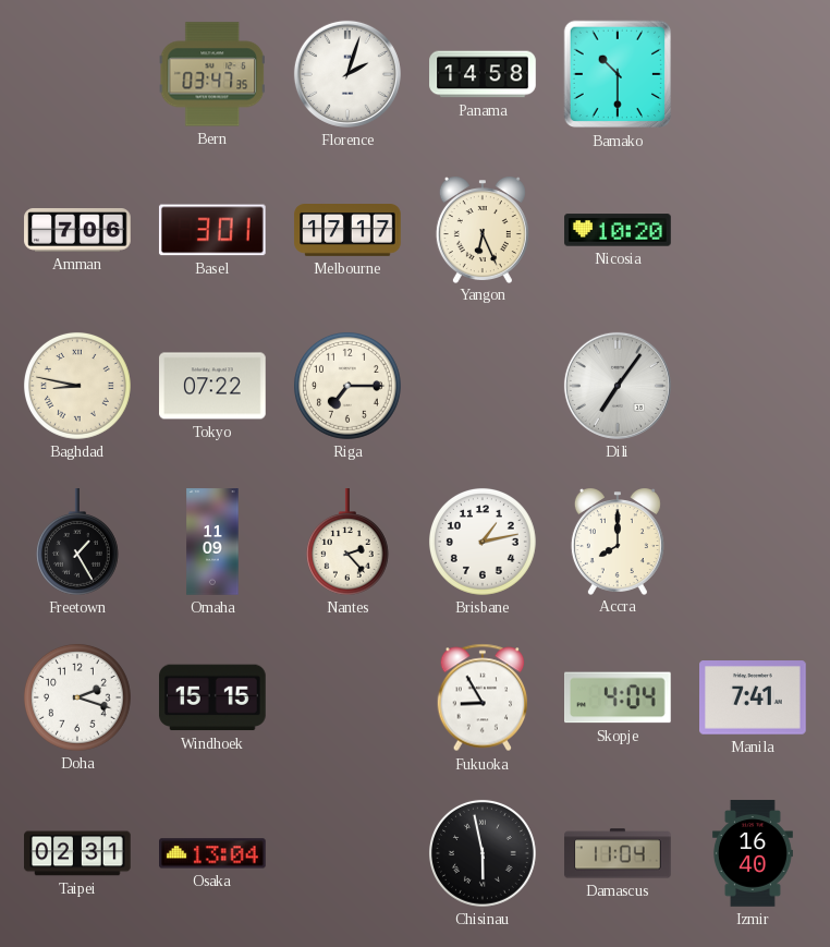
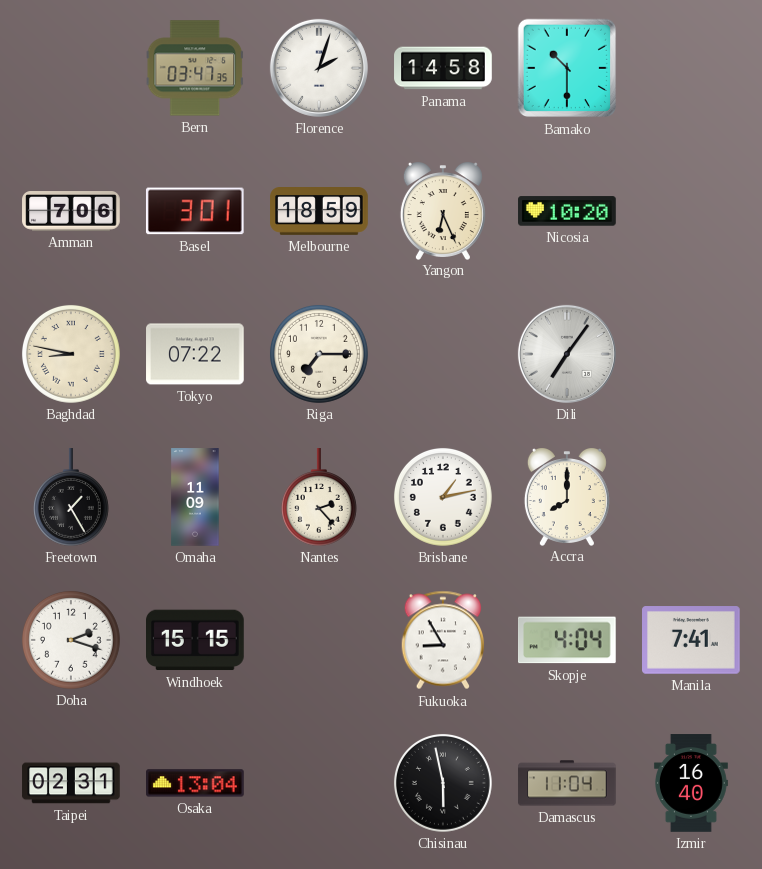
Melbourne: 17:17 -> 18:59
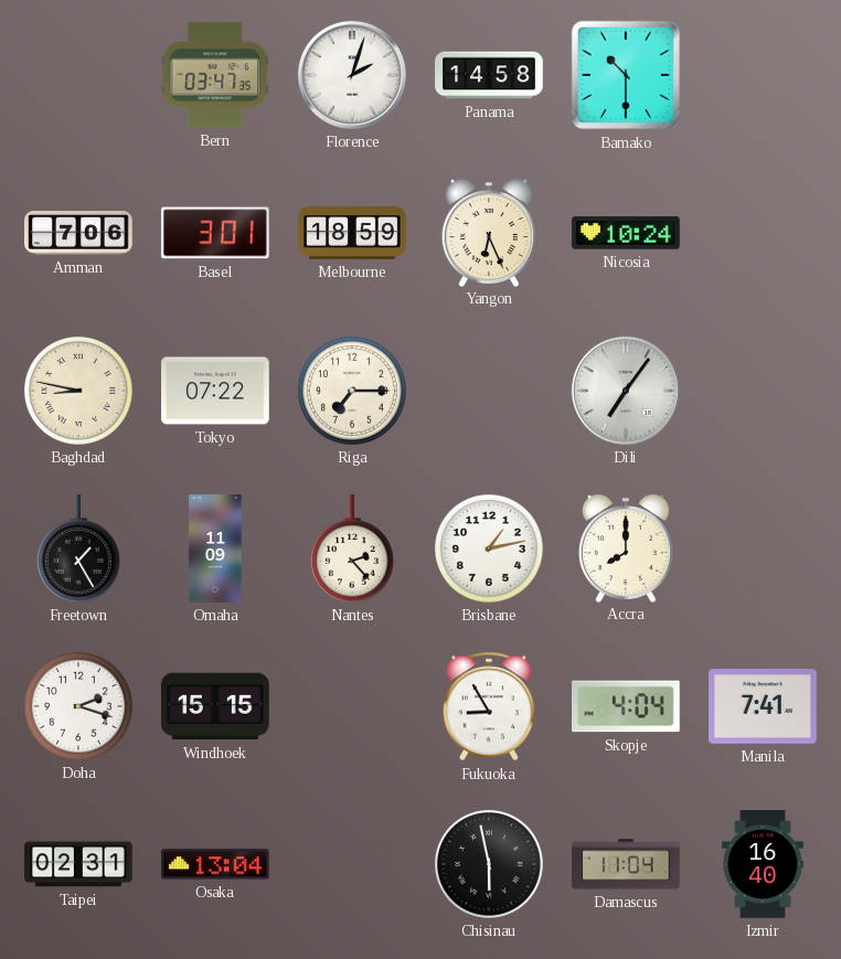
Nicosia: 10:20 -> 10:24
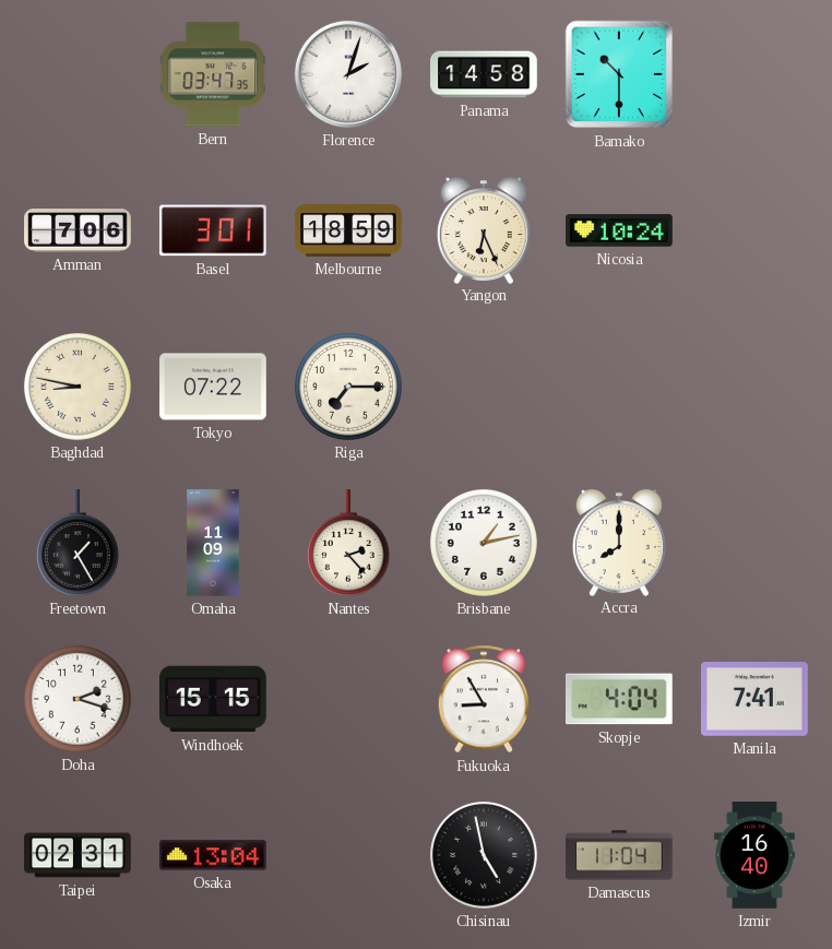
Dili: 7:06 -> none
Chisinau: 5:58 -> 4:58
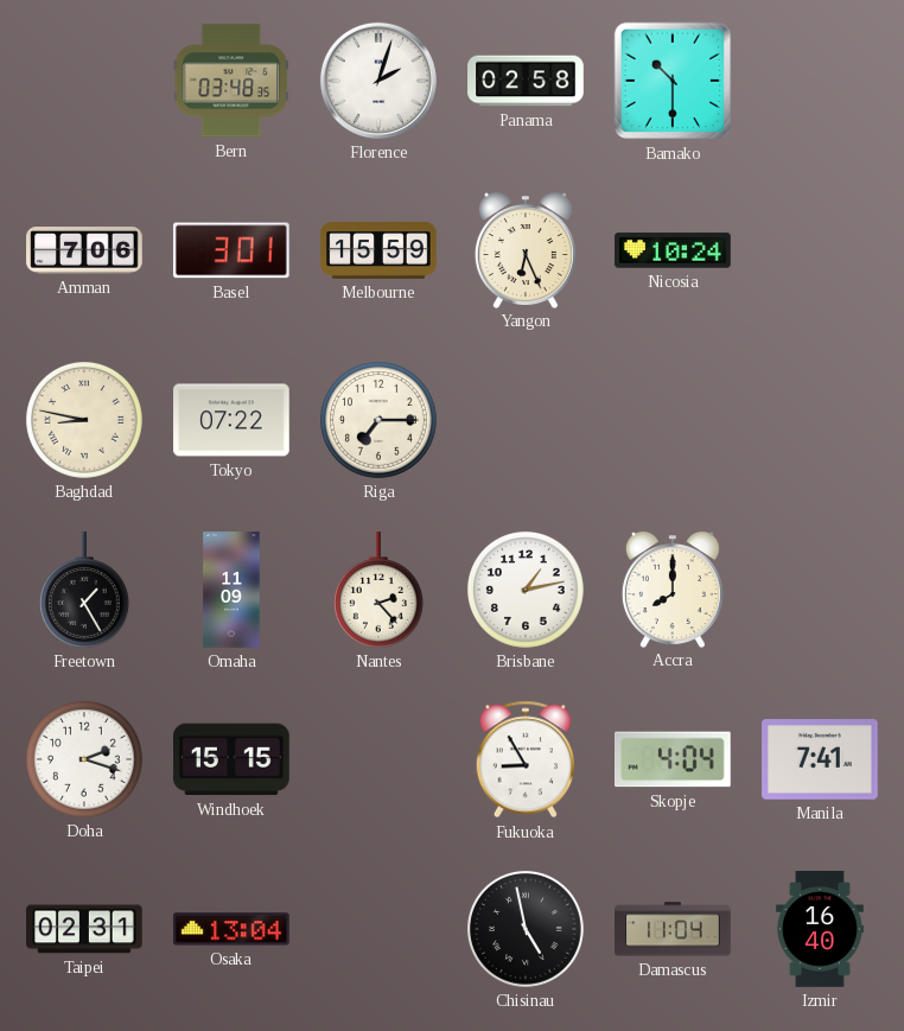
Bern: 03:47 -> 03:48
Panama: 14:58 -> 02:58
Melbourne: 18:59 -> 15:59
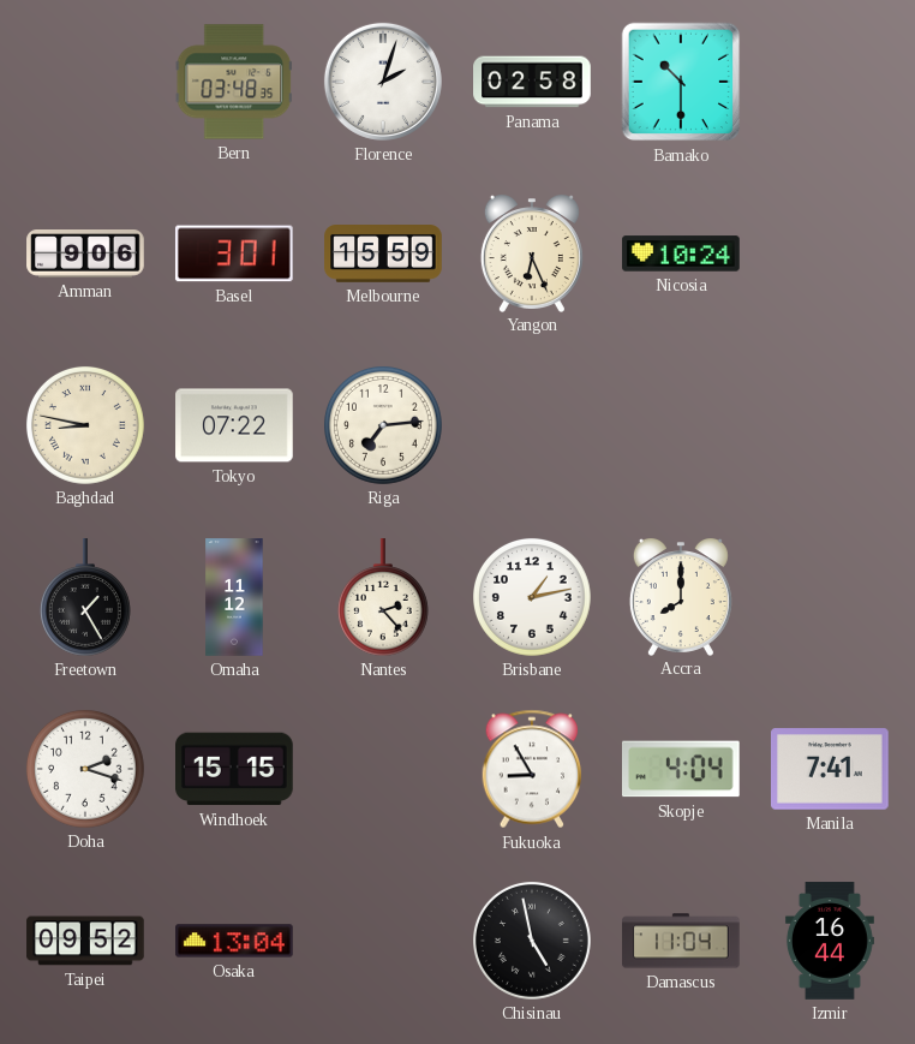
Amman: 7:06 -> 9:06
Riga: 7:15 -> 7:14
Omaha: 11:09 -> 11:12
Taipei: 02:31 -> 09:52
Izmir: 16:40 -> 16:44
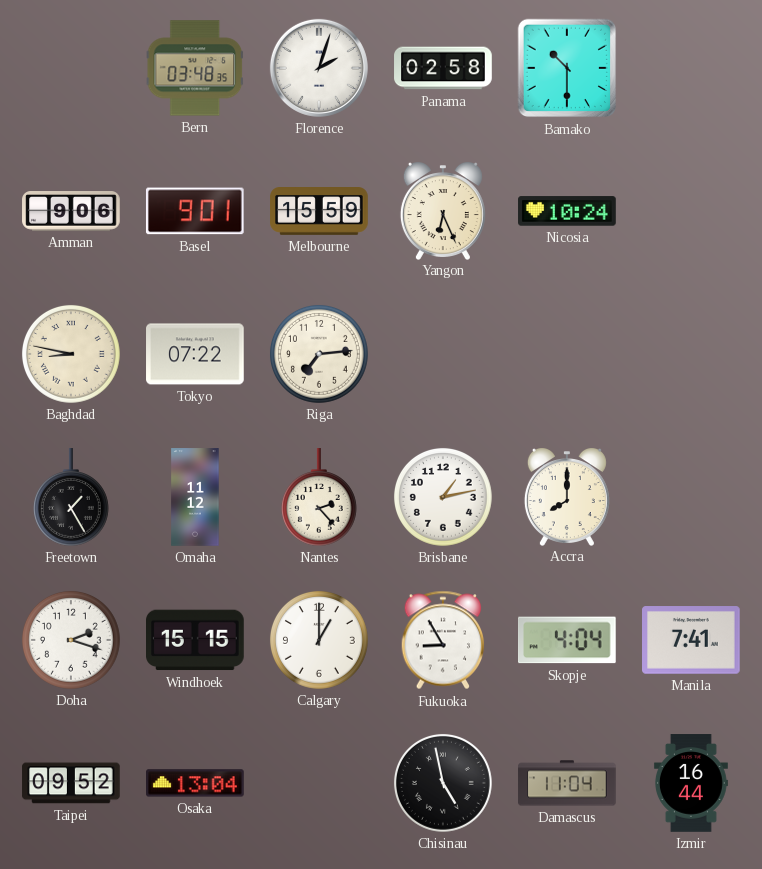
Basel: 3:01 -> 9:01
Calgary: none -> 1:00
